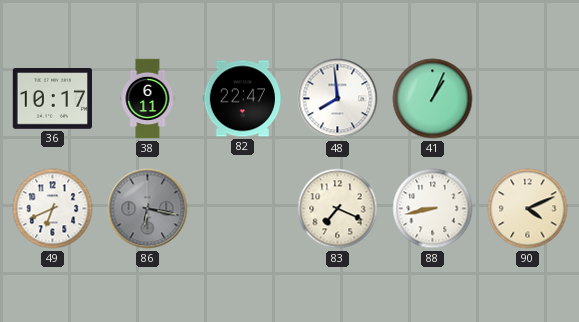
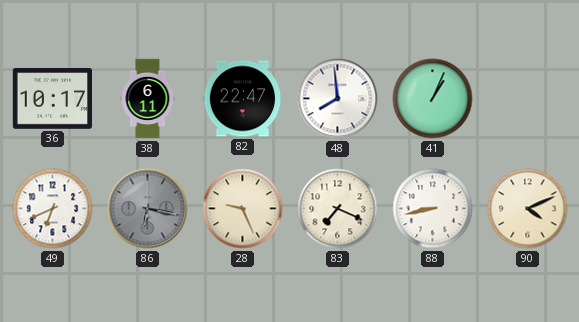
28: none -> 9:26
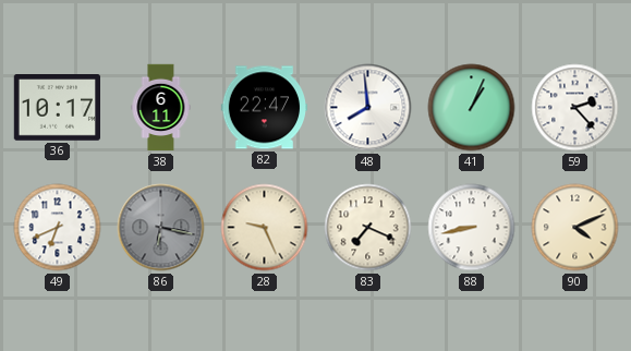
59: none -> 2:23
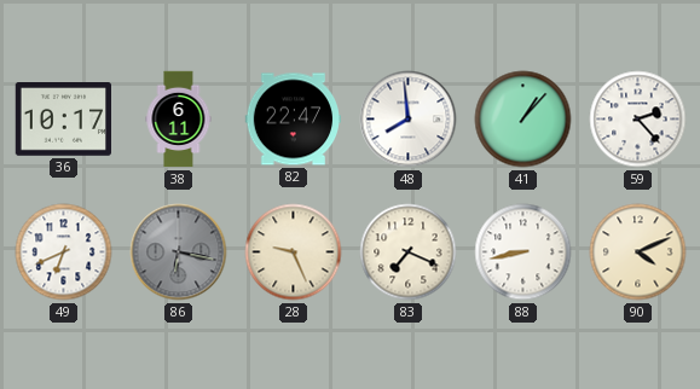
41: 1:04 -> 1:07
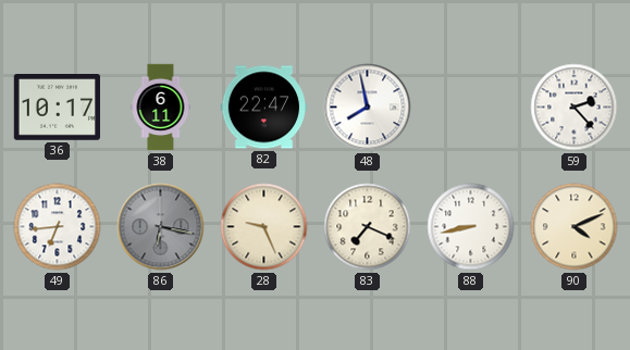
48: 7:59 -> 7:58
41: 1:07 -> none
49: 6:41 -> 6:44
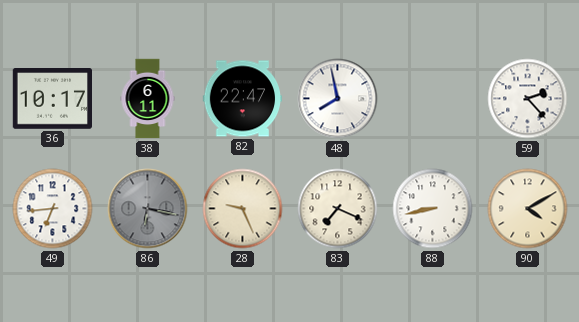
90: 4:11 -> 4:10
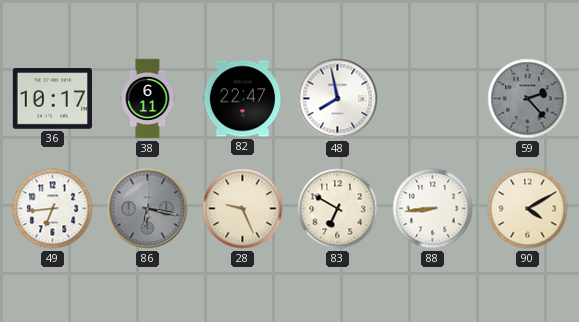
59 dial: white -> grey
83: 7:19 -> 6:50
88: 8:43 -> 8:44
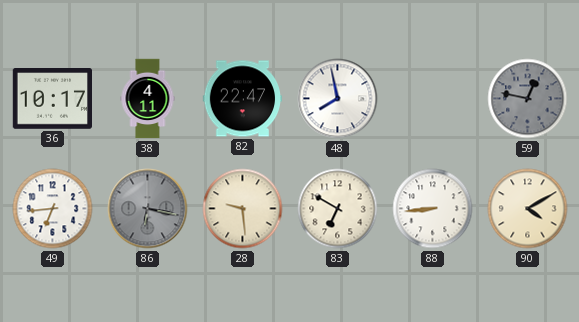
38: 6:11 -> 4:11
59: 2:23 -> 12:47
28: 9:26 -> 9:29
